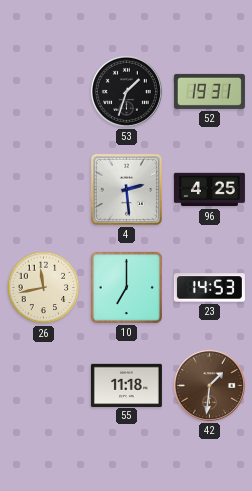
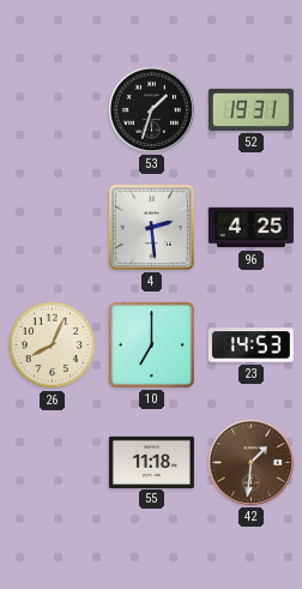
26: 11:43 -> 8:04
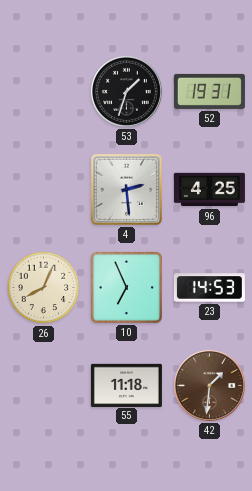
10: 7:00 -> 6:56
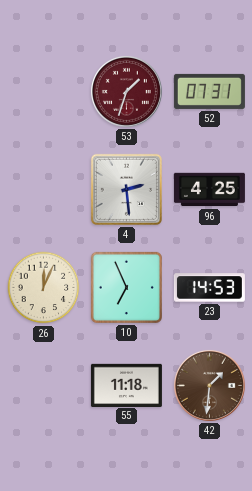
53 dial: black -> burgundy
52: 19:31 -> 07:31
26: 8:04 -> 12:04
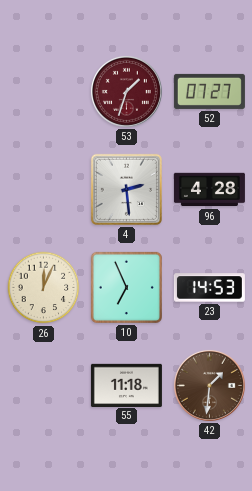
52: 07:31 -> 07:27
96: 4:25 -> 4:28
